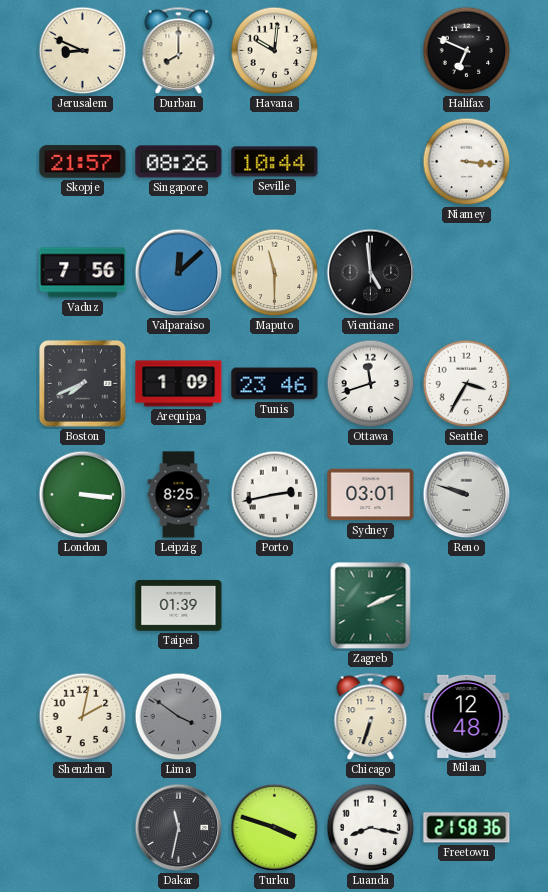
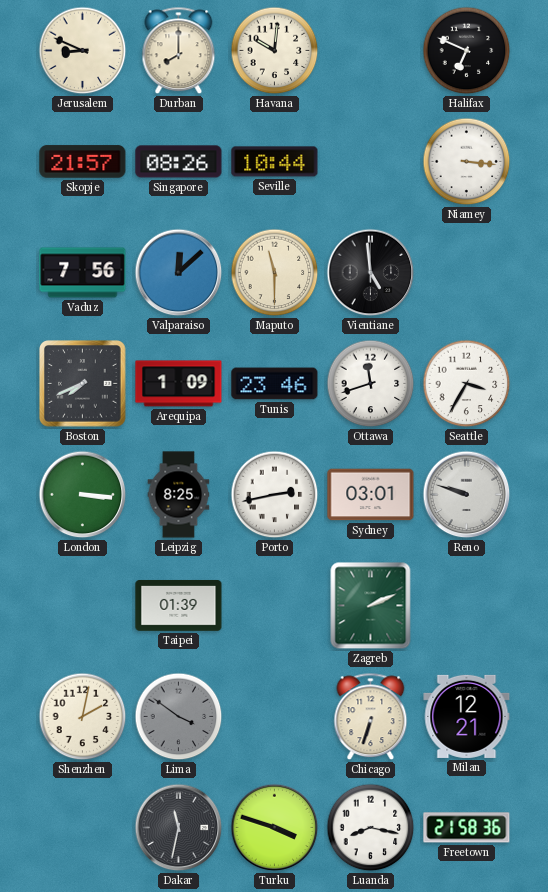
Milan: 12:48 -> 12:21
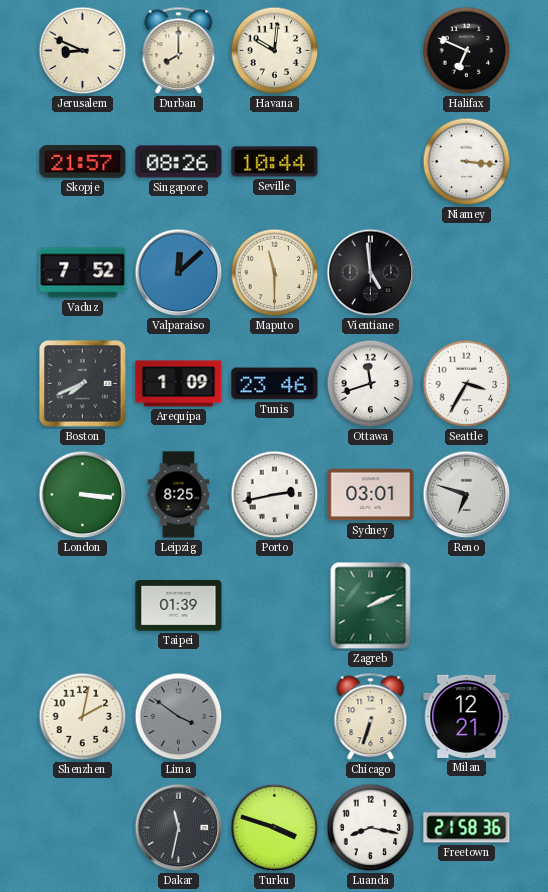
Vaduz: 7:56 -> 7:52
Reno: 9:48 -> 6:48
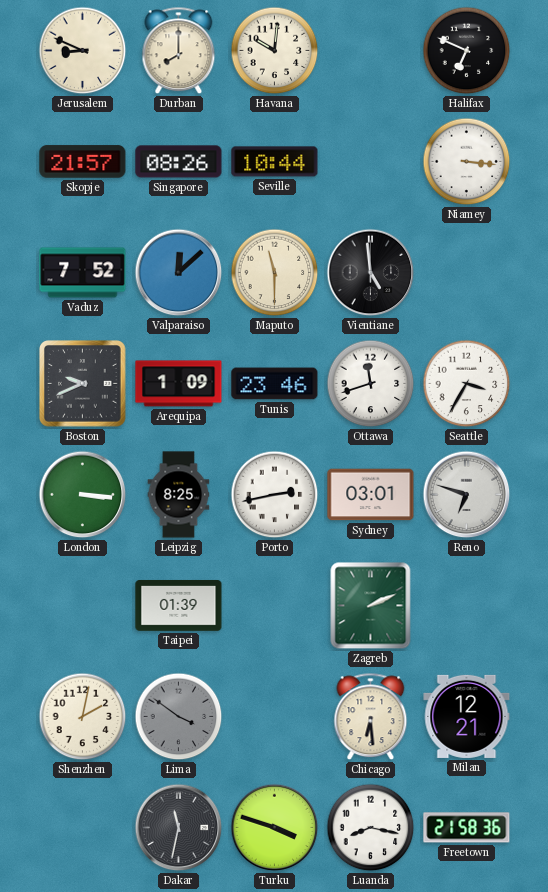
Boston: 7:41 -> 9:41
Chicago: 6:33 -> 6:29
